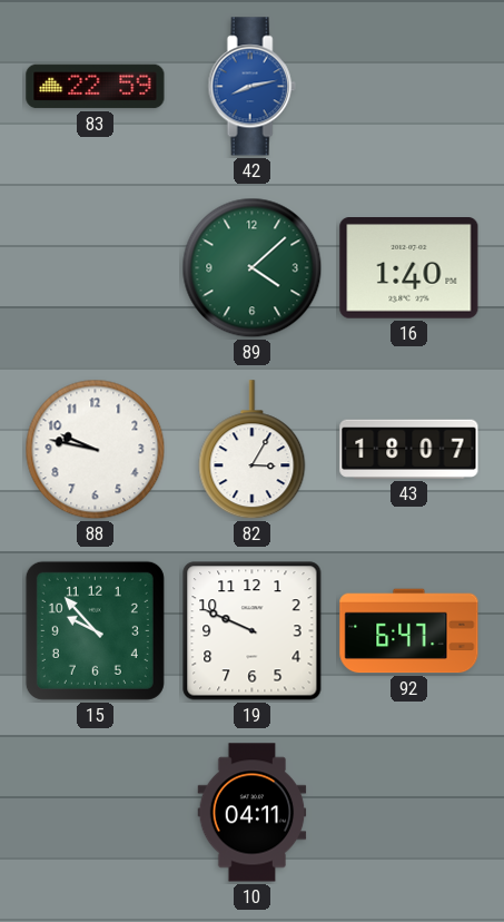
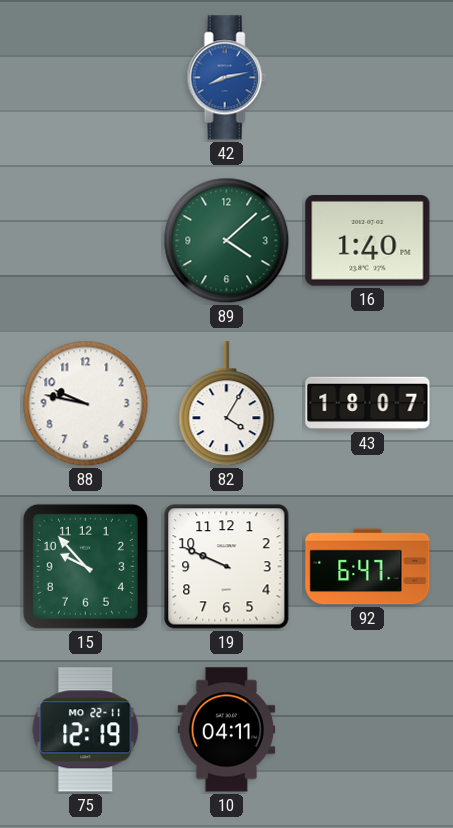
83: 22:59 -> none
82: 3:05 -> 4:05
75: none -> 12:19
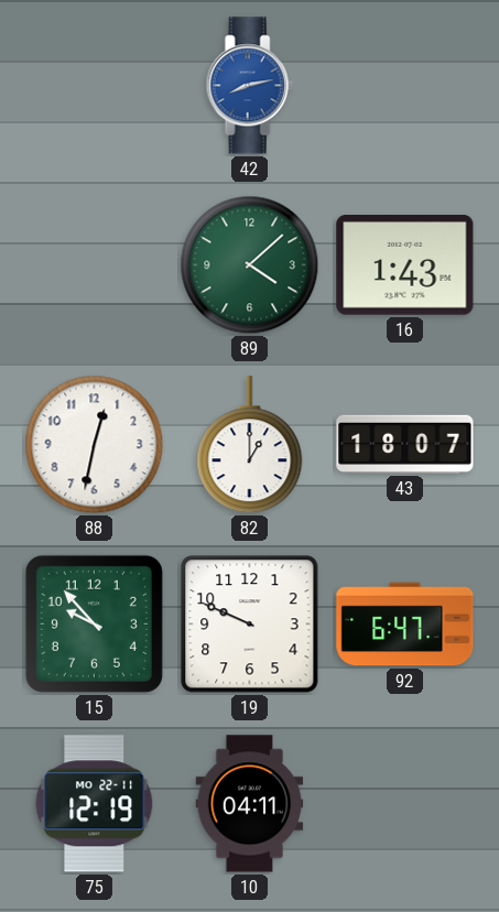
16: 1:40 -> 1:43
88: 9:47 -> 12:32
82: 4:05 -> 1:00
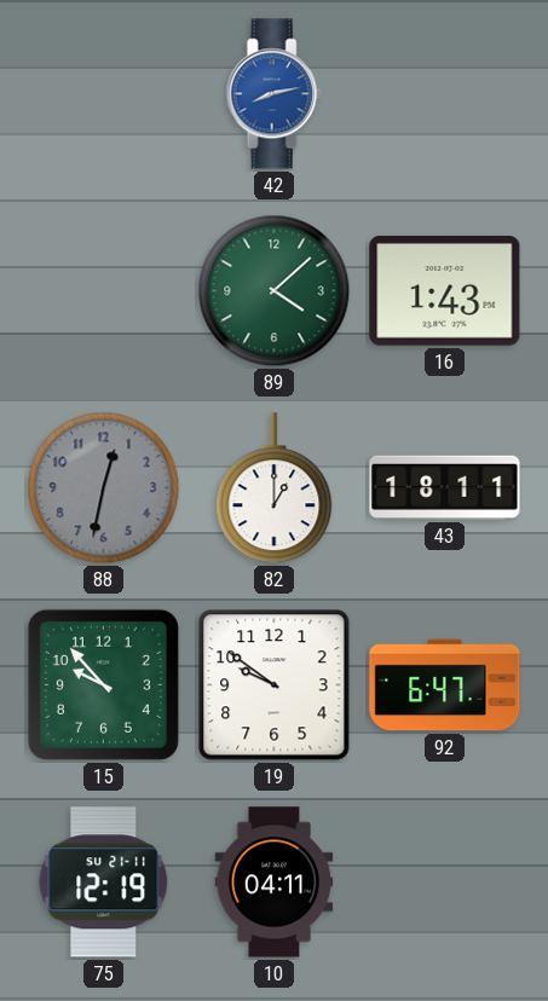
88 dial: white -> grey
43: 18:07 -> 18:11
19: 9:49 -> 9:51
75 date: MO 22-11 -> SU 21-11
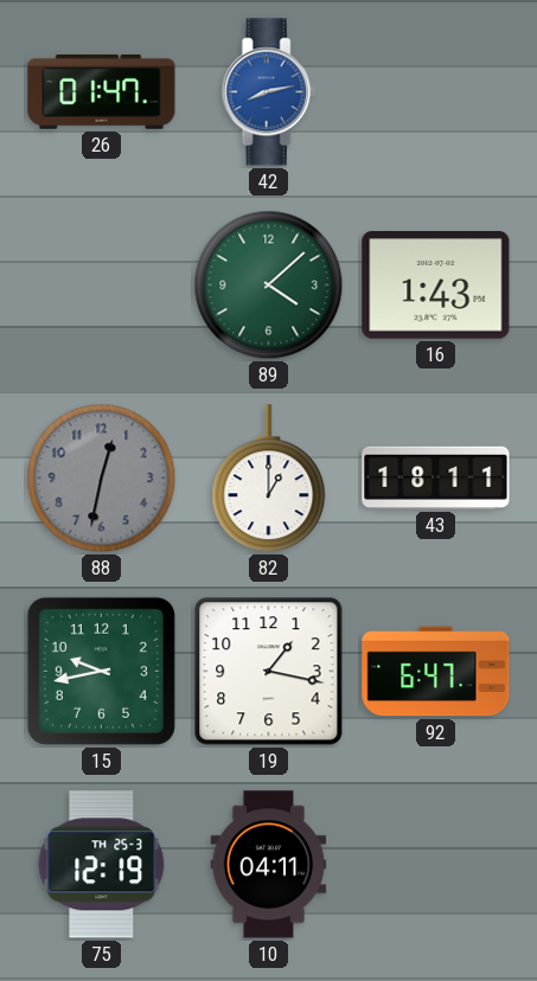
26: none -> 01:47
15: 9:53 -> 9:43
19: 9:51 -> 1:17
75 date: SU 21-11 -> TH 25-3
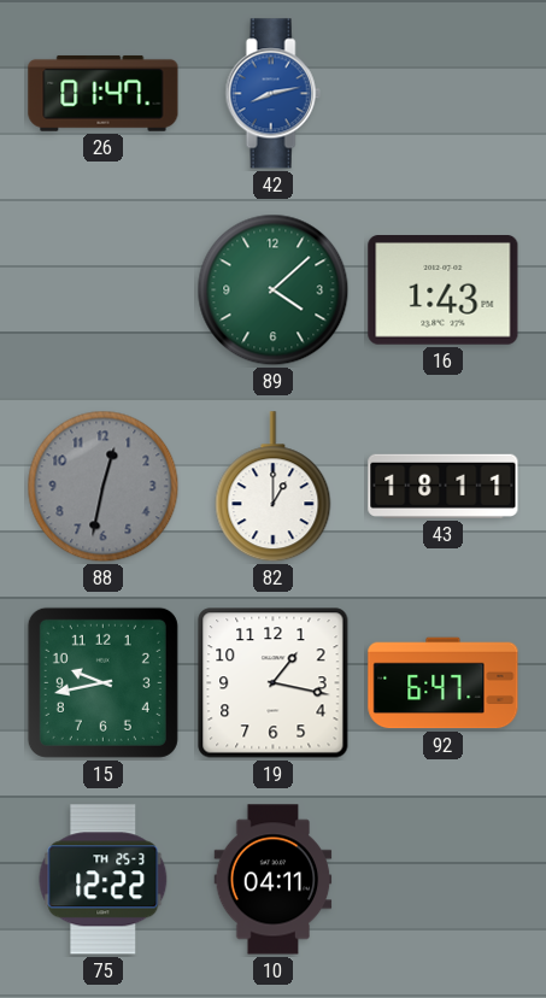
75: 12:19 -> 12:22
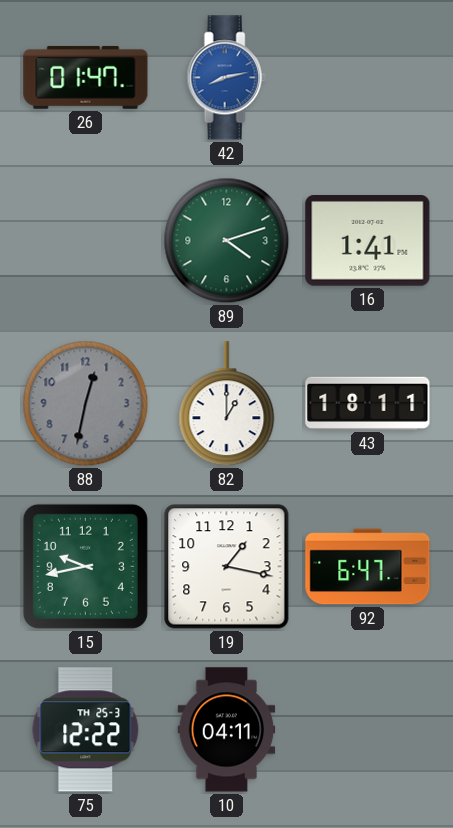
89: 4:08 -> 4:12
16: 1:43 -> 1:41
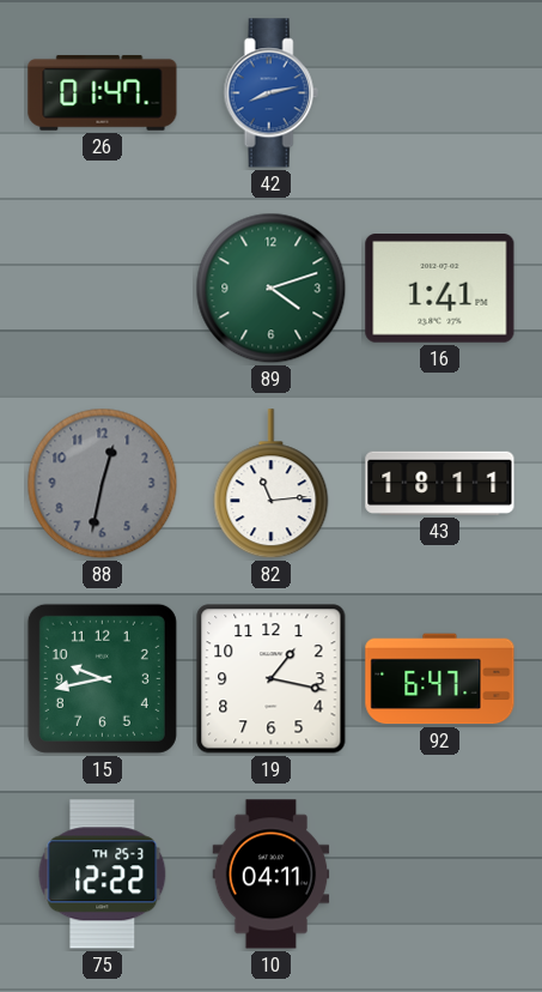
82: 1:00 -> 11:14
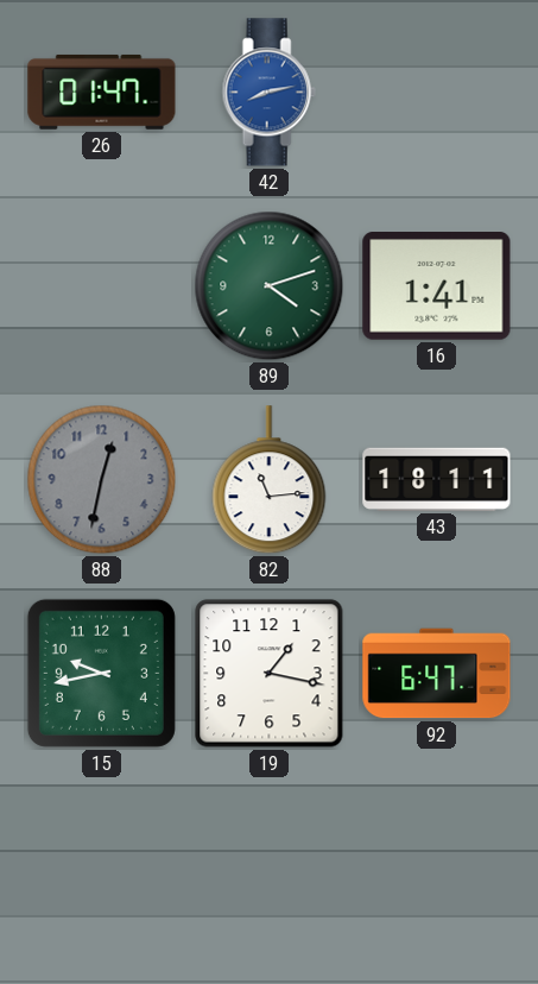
75: 12:22 -> none
10: 04:11 -> none
